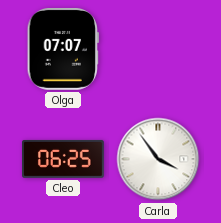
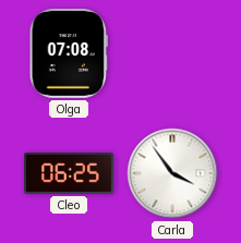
Olga: 07:07 -> 07:08
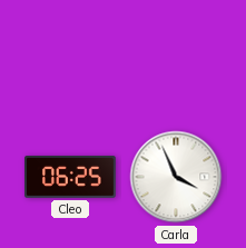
Olga: 07:08 -> none
Carla: 3:54 -> 3:56
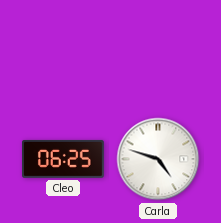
Carla: 3:56 -> 4:48
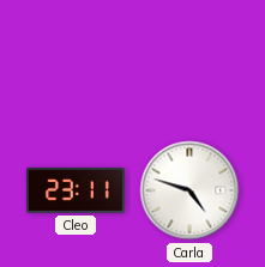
Cleo: 06:25 -> 23:11
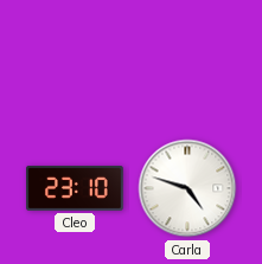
Cleo: 23:11 -> 23:10
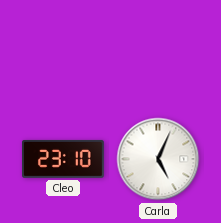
Carla: 4:48 -> 5:04
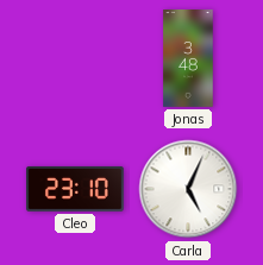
Jonas: none -> 3:48
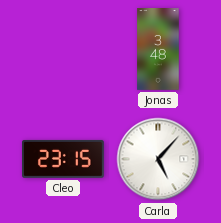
Cleo: 23:10 -> 23:15
Carla: 5:04 -> 5:07
